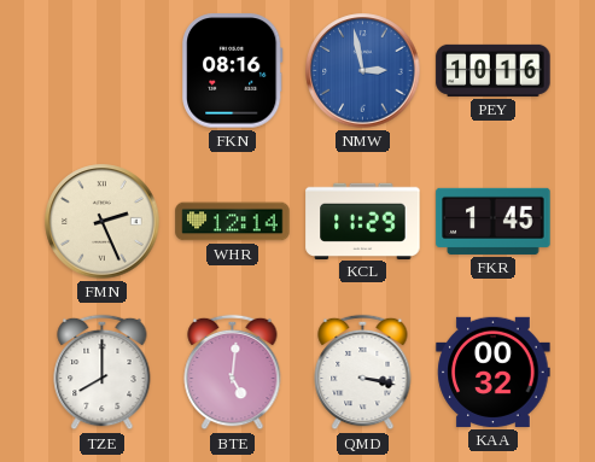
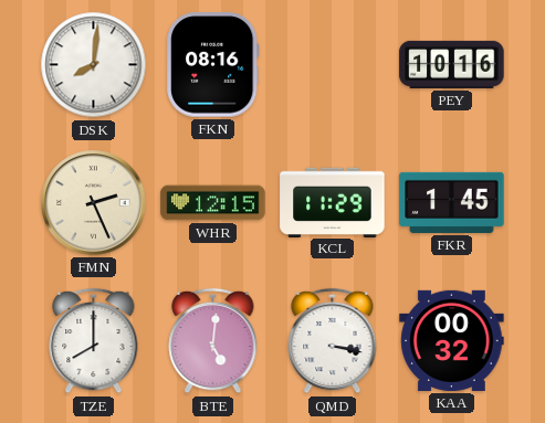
DSK: none -> 8:01
NMW: 2:58 -> none
WHR: 12:14 -> 12:15
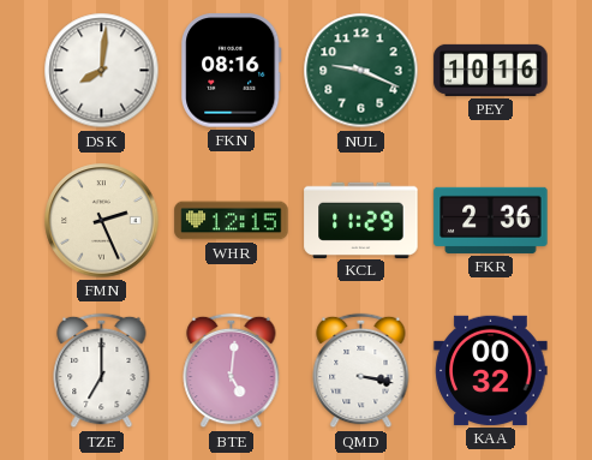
NUL: none -> 9:19
FKR: 1:45 -> 2:36
TZE: 8:00 -> 7:00
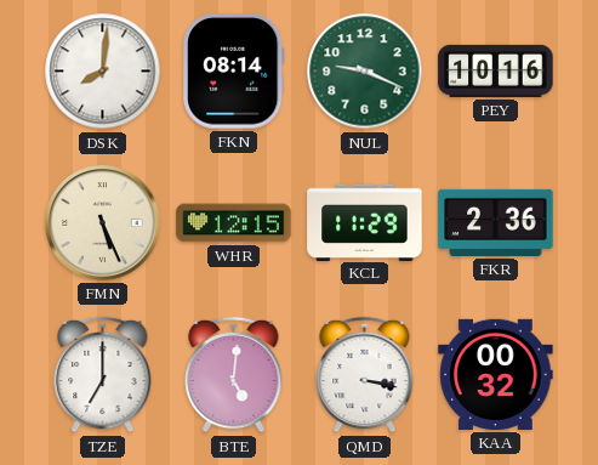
FKN: 08:16 -> 08:14
FMN: 2:26 -> 5:26
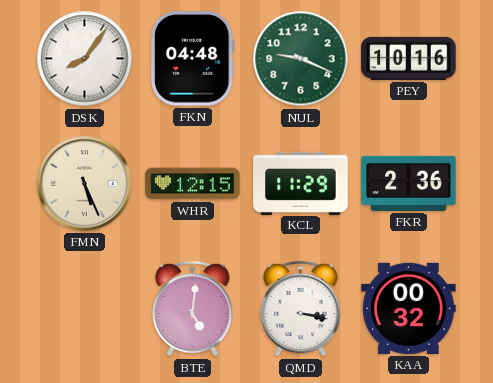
DSK: 8:01 -> 8:06
FKN: 08:14 -> 04:48
TZE: 7:00 -> none
